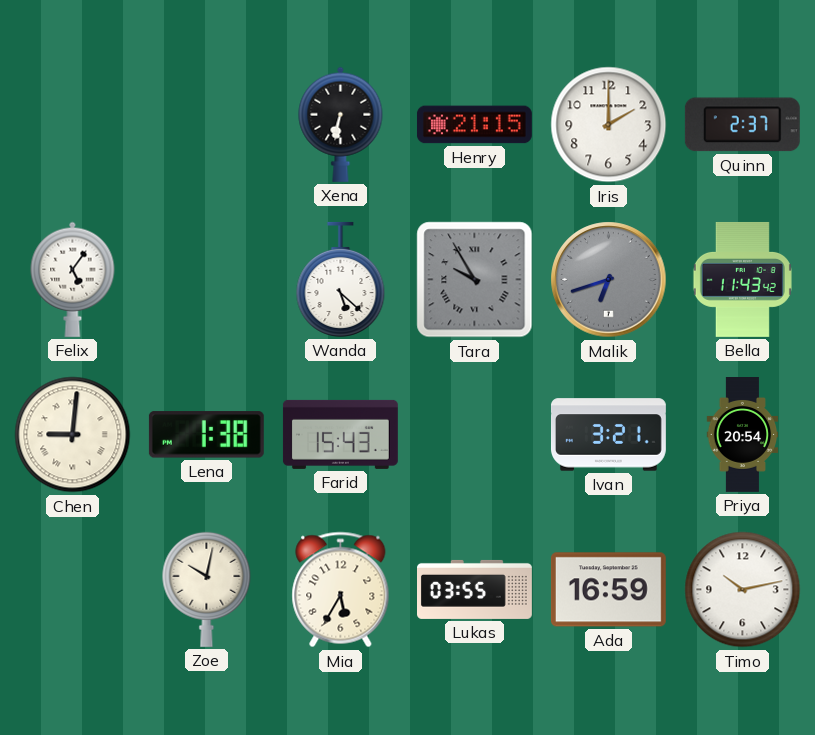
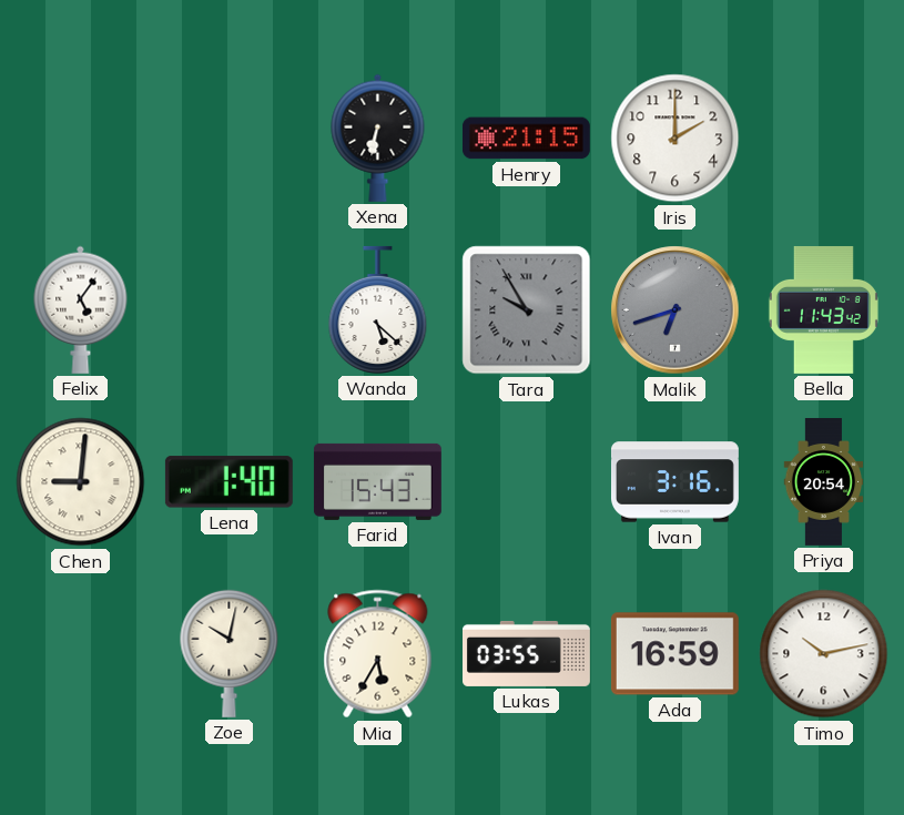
Quinn: 2:37 -> none
Lena: 1:38 -> 1:40
Ivan: 3:21 -> 3:16
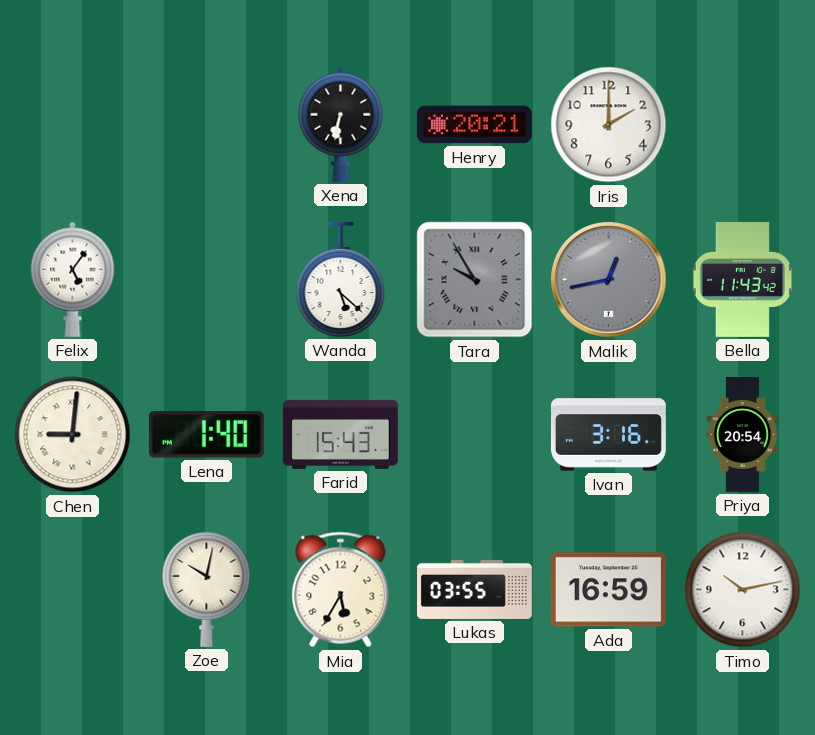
Henry: 21:15 -> 20:21
Malik: 6:42 -> 12:43
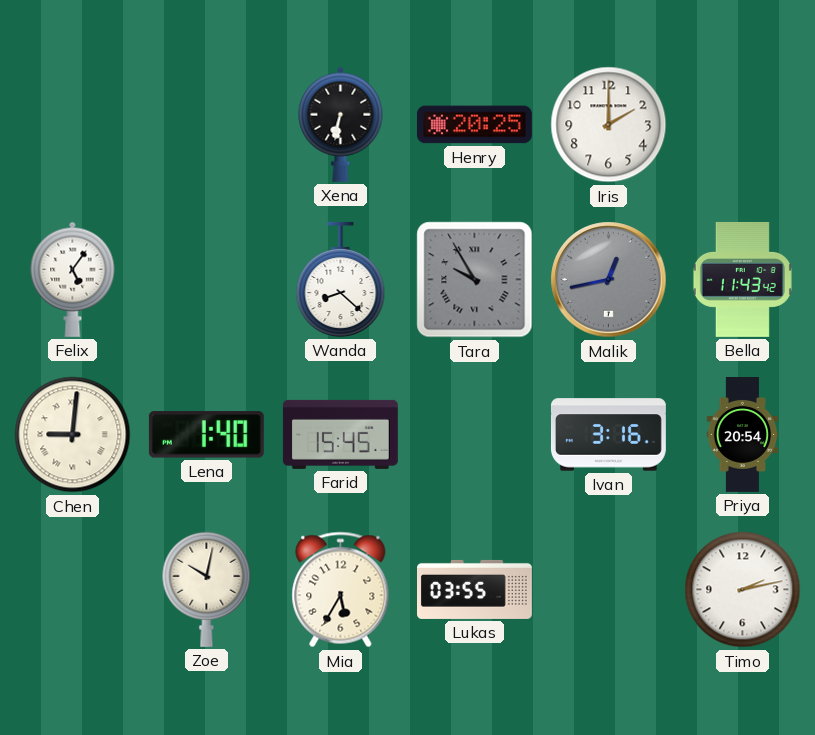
Henry: 20:21 -> 20:25
Wanda: 5:22 -> 8:22
Farid: 15:43 -> 15:45
Ada: 16:59 -> none
Timo: 10:13 -> 2:13
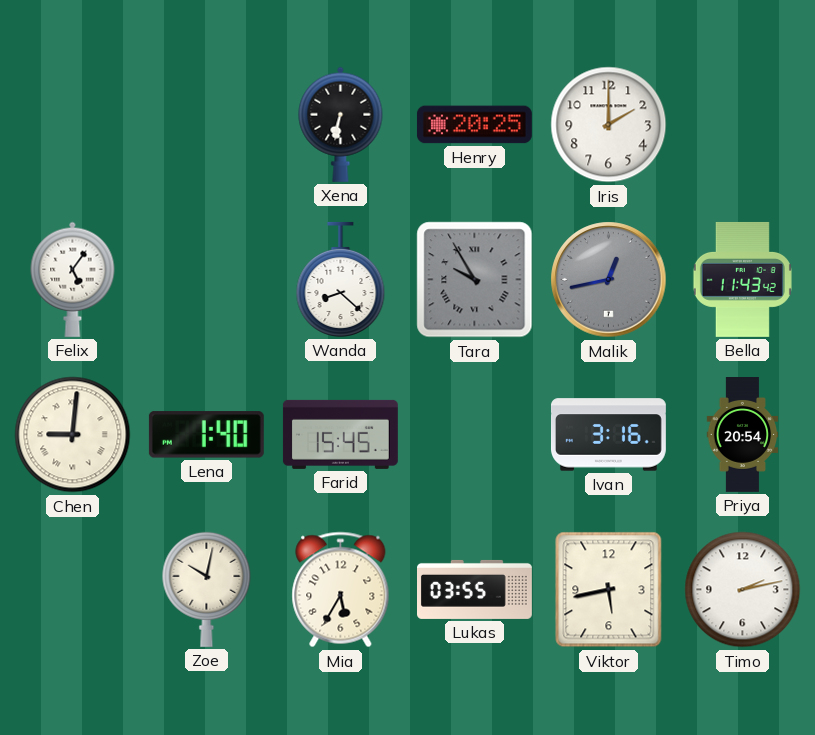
Viktor: none -> 5:43
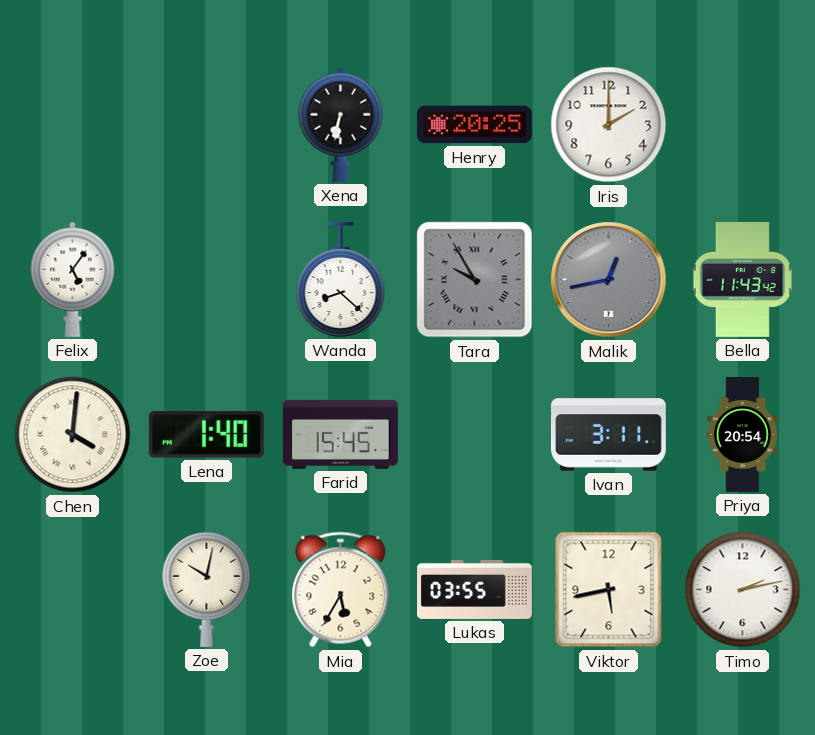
Chen: 9:01 -> 4:01
Ivan: 3:16 -> 3:11
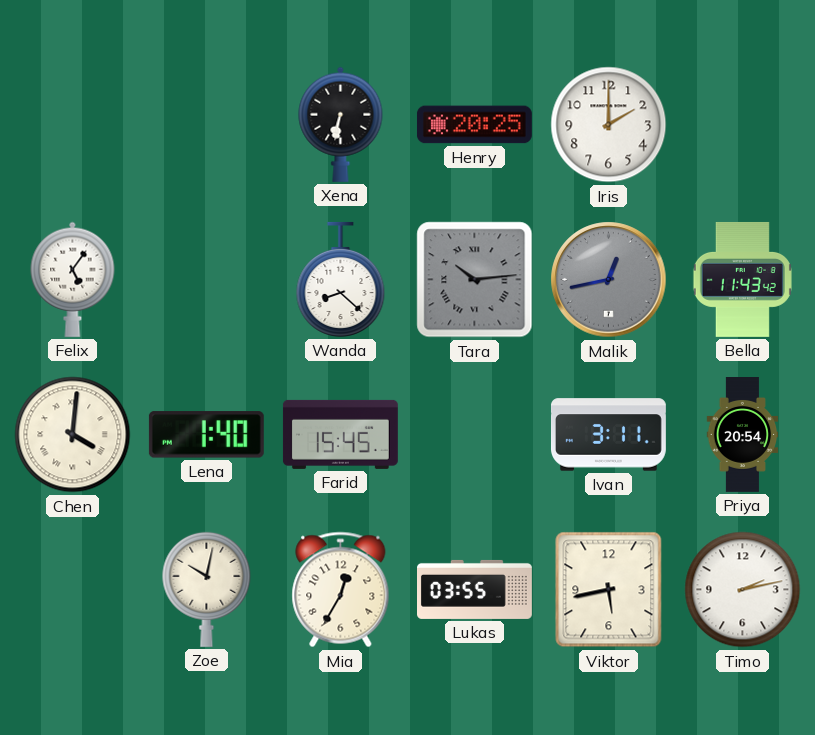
Tara: 9:55 -> 10:14
Mia: 5:35 -> 12:35
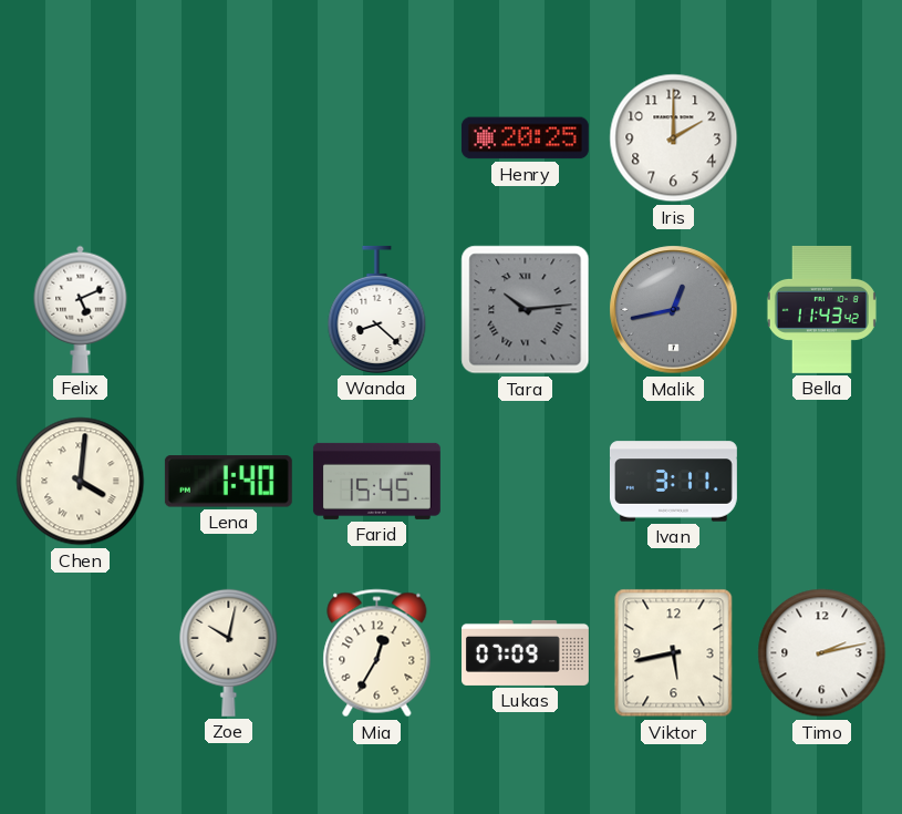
Xena: 6:32 -> none
Felix: 5:06 -> 5:11
Priya: 20:54 -> none
Lukas: 03:55 -> 07:09
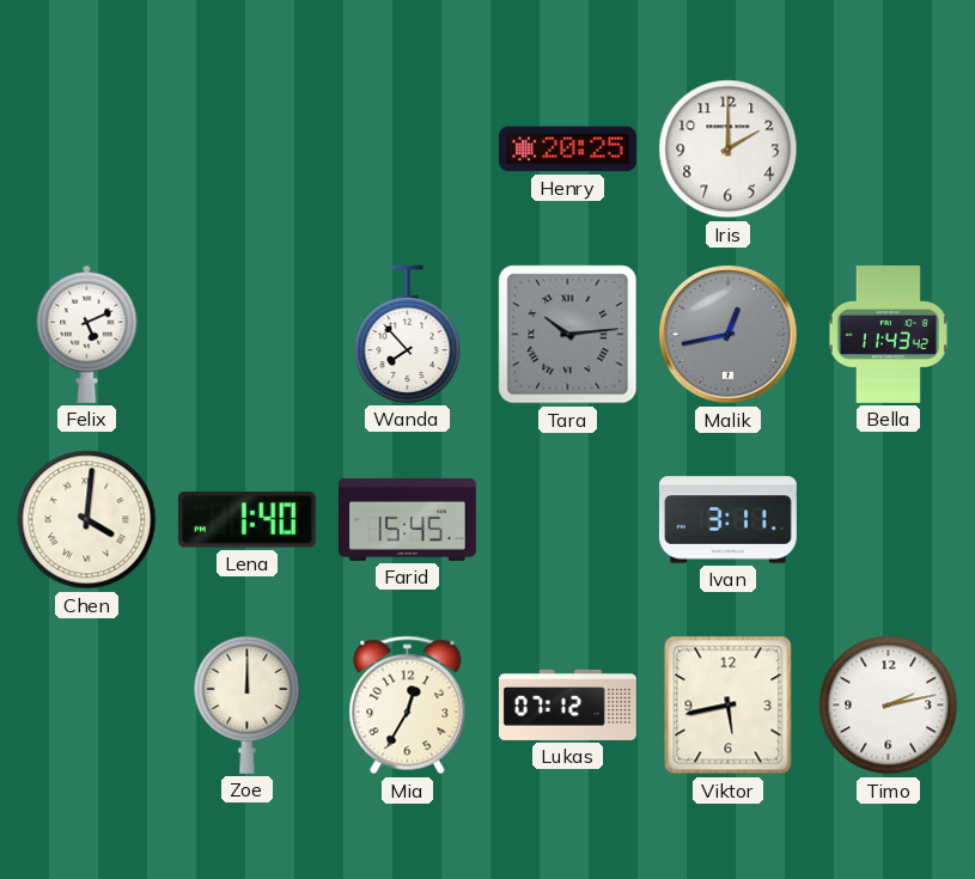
Wanda: 8:22 -> 7:53
Zoe: 10:02 -> 12:00
Lukas: 07:09 -> 07:12
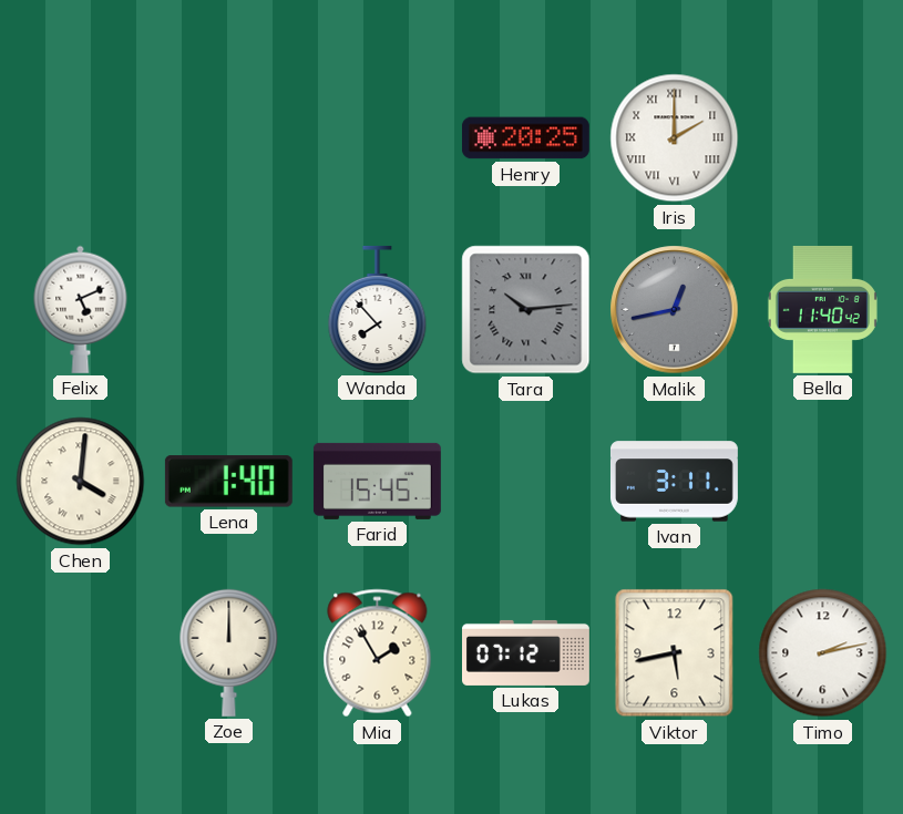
Iris numerals: Arabic -> Roman
Bella: 11:43 -> 11:40
Mia: 12:35 -> 1:55
